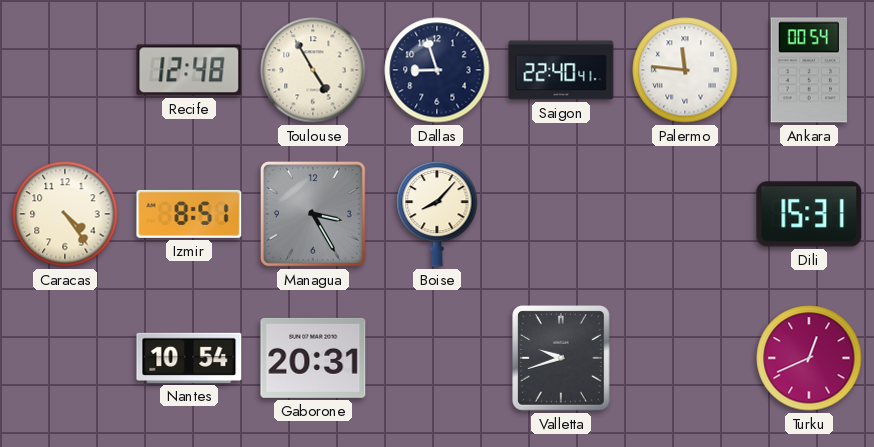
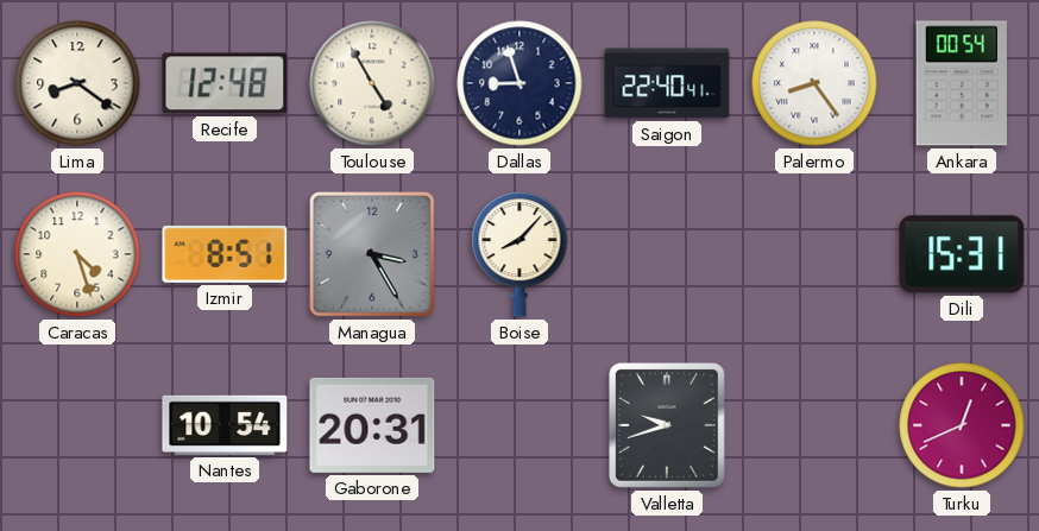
Lima: none -> 8:21
Palermo: 11:46 -> 8:24
Caracas: 4:24 -> 4:27
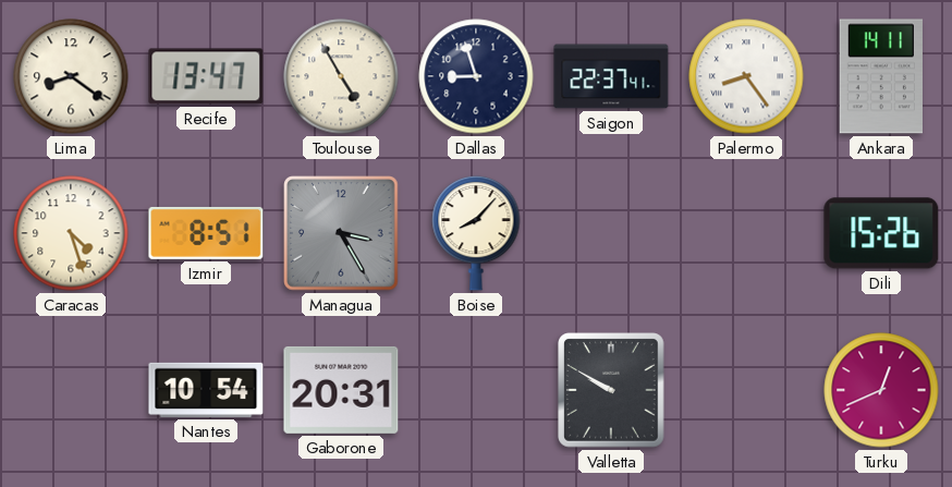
Recife: 12:48 -> 13:47
Saigon: 22:40 -> 22:37
Ankara: 00:54 -> 14:11
Dili: 15:31 -> 15:26
Valletta: 9:42 -> 9:50
